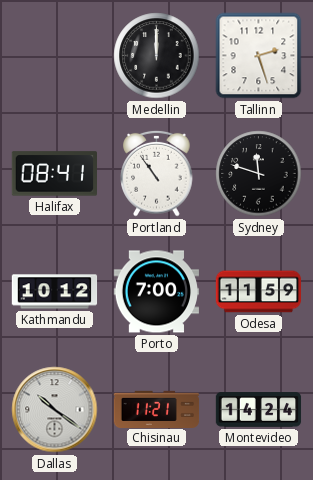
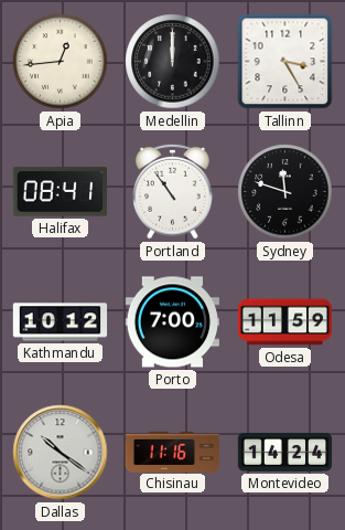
Apia: none -> 12:44
Tallinn: 2:27 -> 3:25
Chisinau: 11:21 -> 11:16
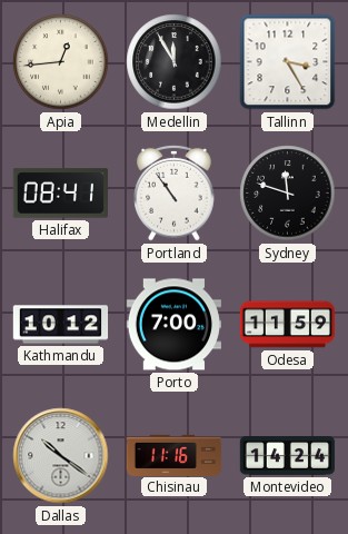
Medellin: 12:00 -> 11:55
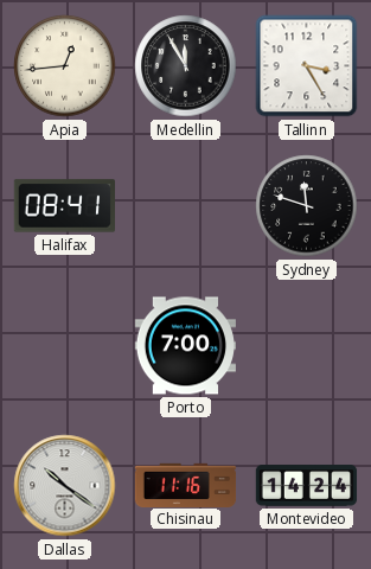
Portland: 10:54 -> none
Kathmandu: 10:12 -> none
Odesa: 11:59 -> none
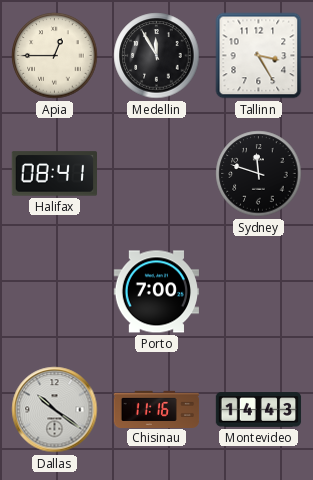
Apia: 12:44 -> 12:45
Montevideo: 14:24 -> 14:43
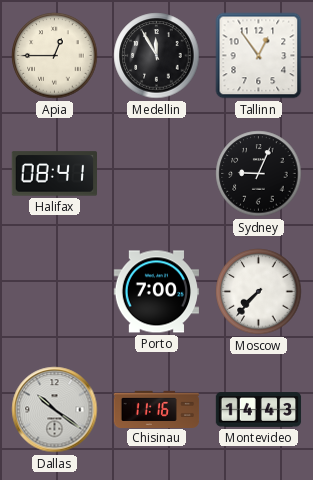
Tallinn: 3:25 -> 12:54
Sydney: 11:48 -> 9:04
Moscow: none -> 7:37
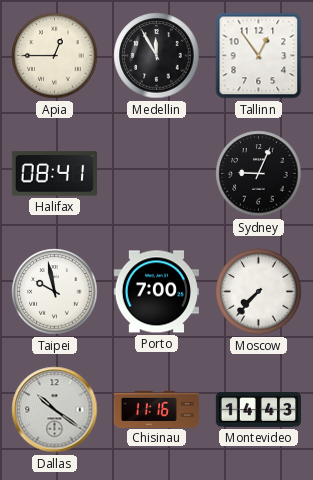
Taipei: none -> 9:58
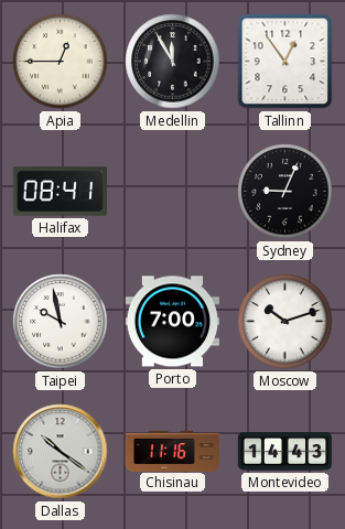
Moscow: 7:37 -> 10:12
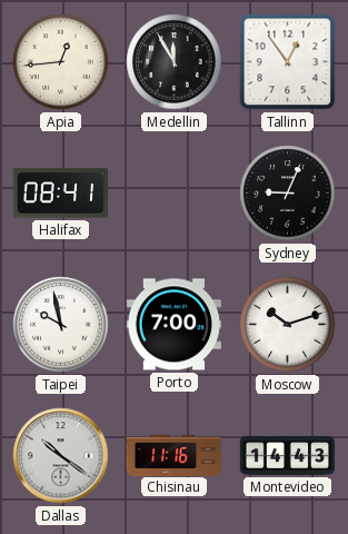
Apia: 12:45 -> 12:44
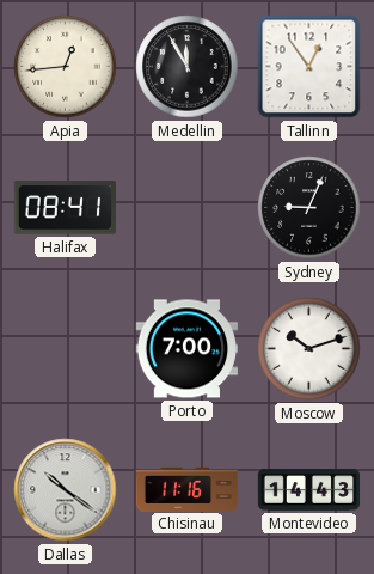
Taipei: 9:58 -> none
